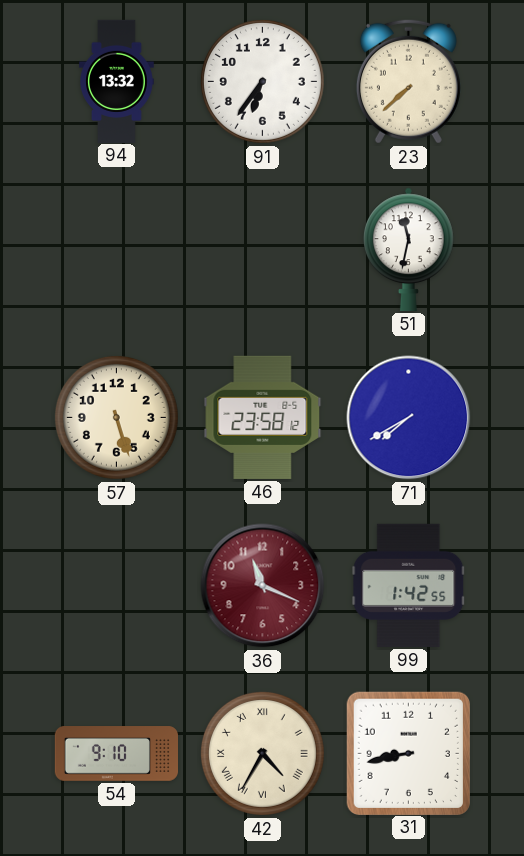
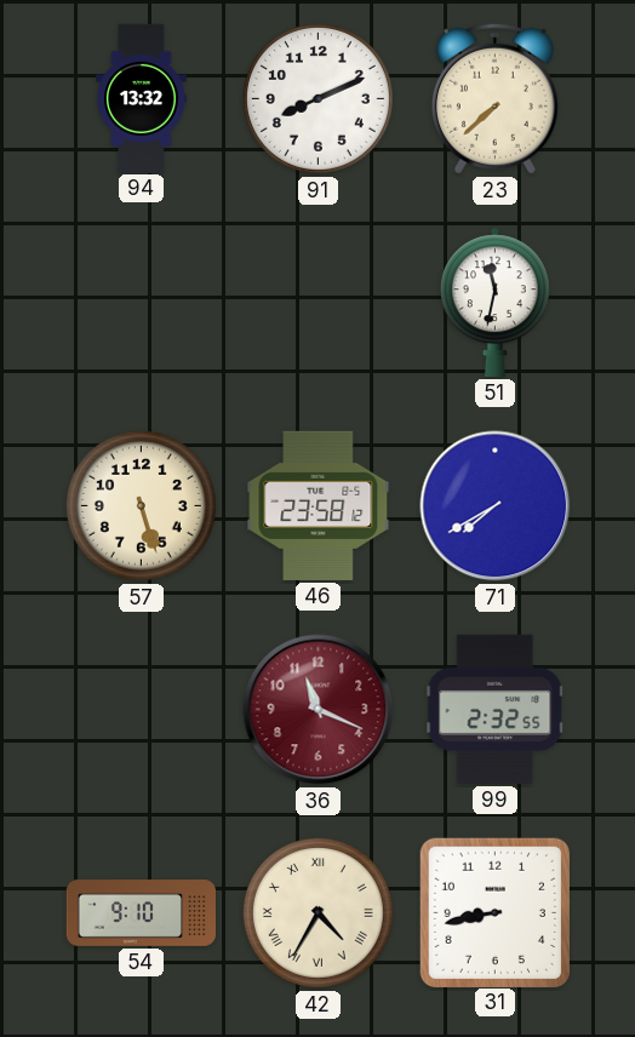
91: 6:36 -> 8:11
99: 1:42 -> 2:32
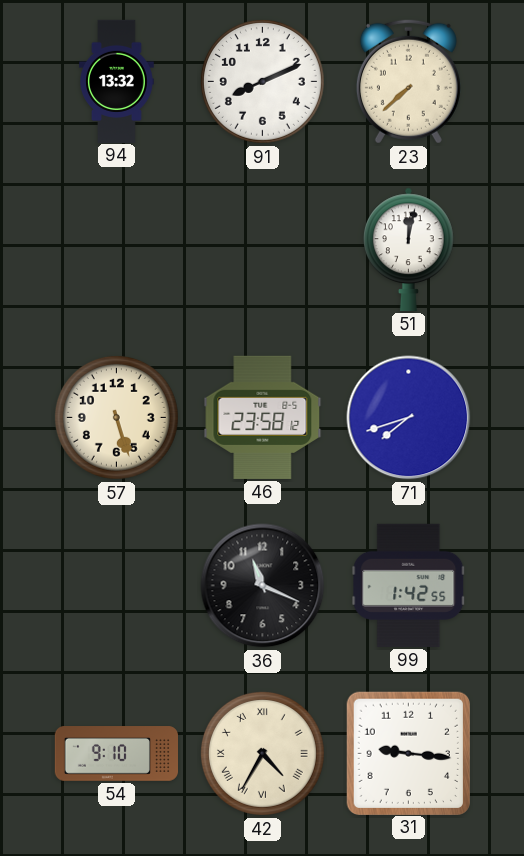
51: 11:32 -> 12:02
71: 7:40 -> 7:42
36 dial: burgundy -> black
99: 2:32 -> 1:42
31: 8:43 -> 9:16
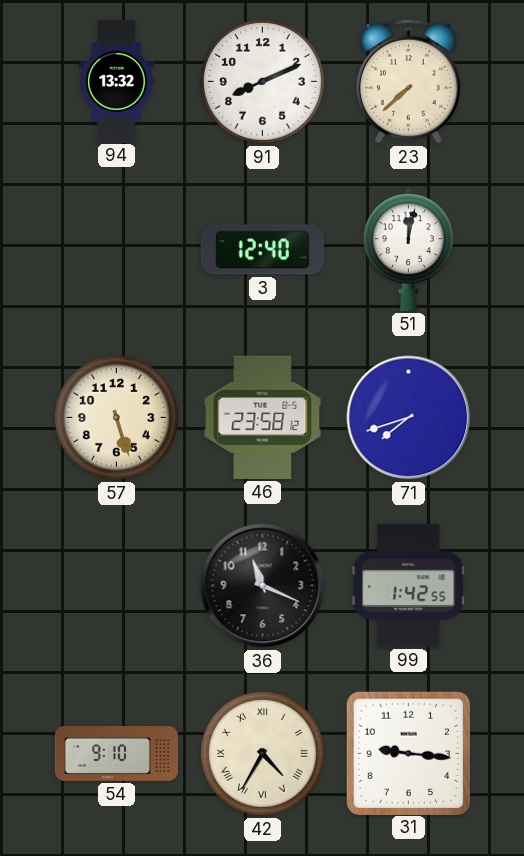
3: none -> 12:40
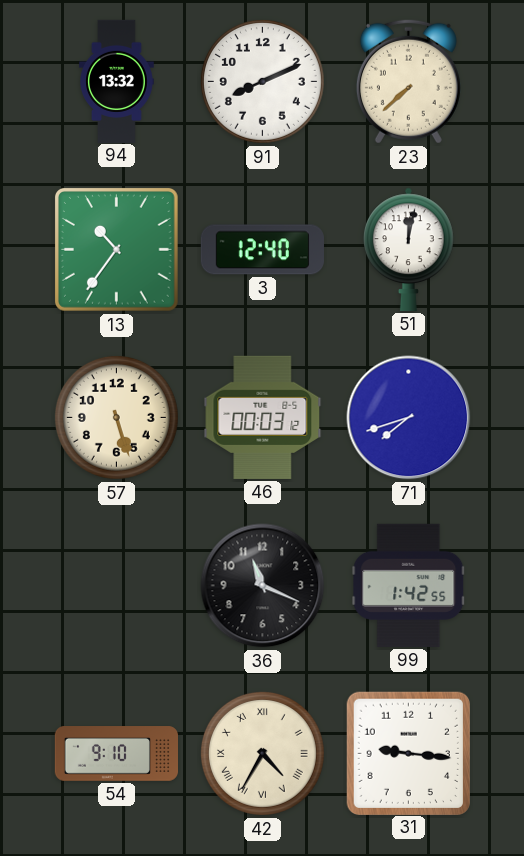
13: none -> 10:36
46: 23:58 -> 00:03
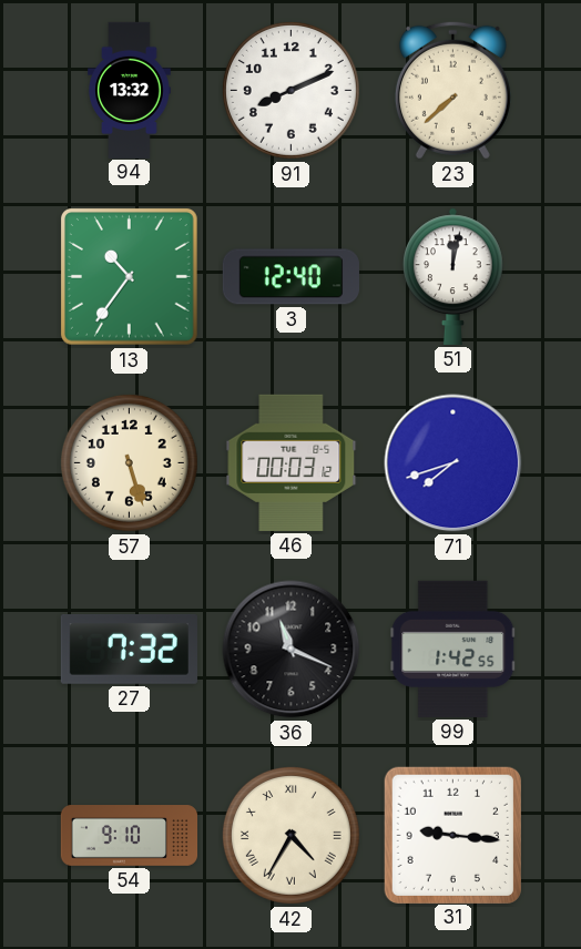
27: none -> 7:32
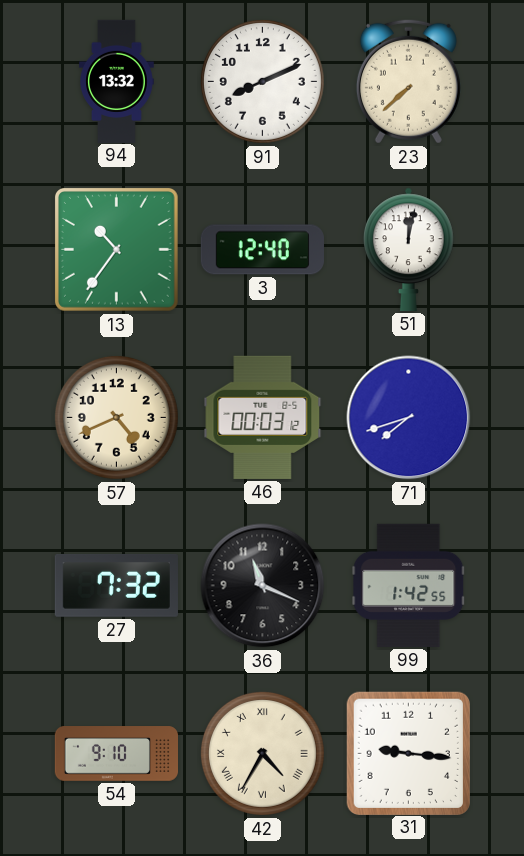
57: 5:27 -> 4:41
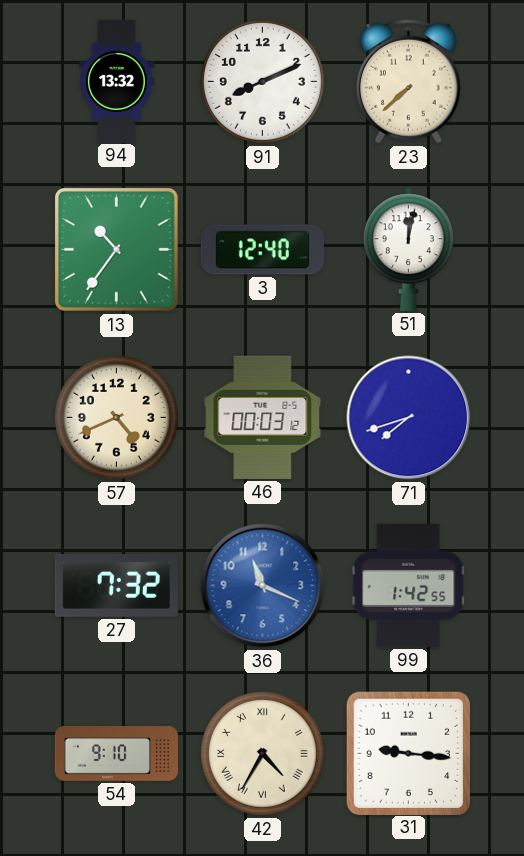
36 dial: black -> blue
